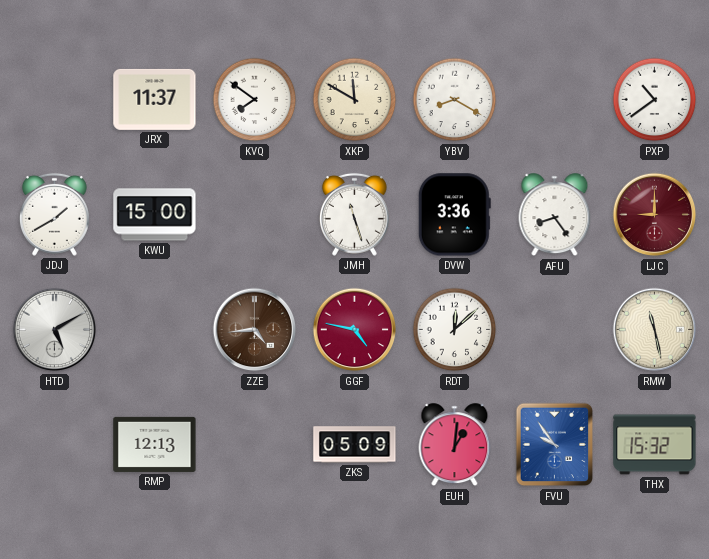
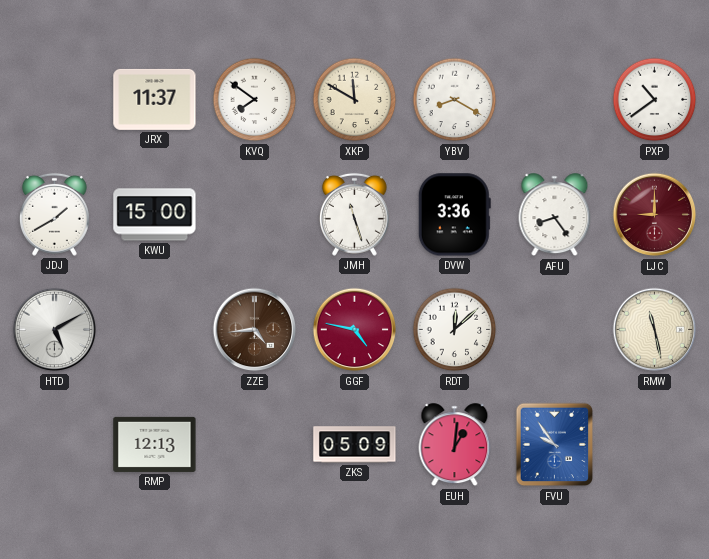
THX: 15:32 -> none
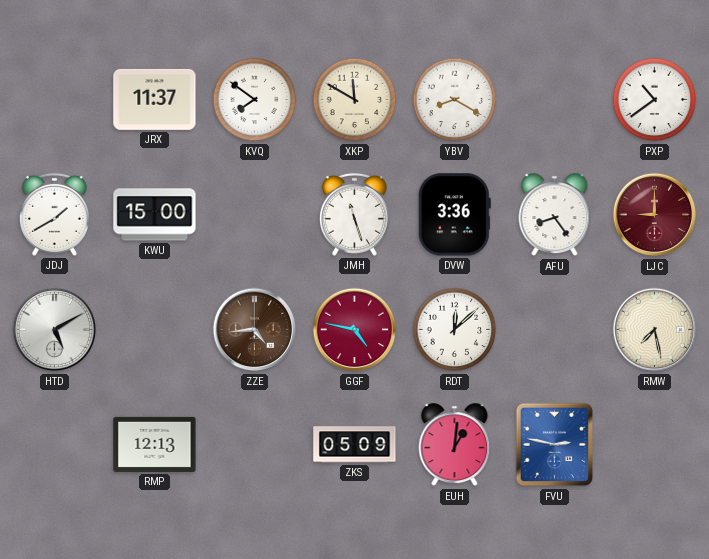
RMW: 11:28 -> 7:28
FVU: 9:54 -> 2:47
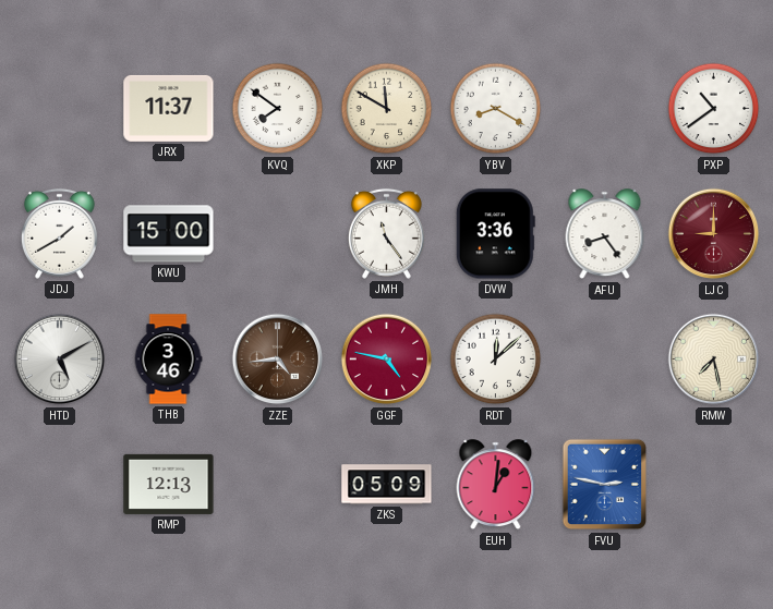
JMH: 11:27 -> 11:24
THB: none -> 3:46
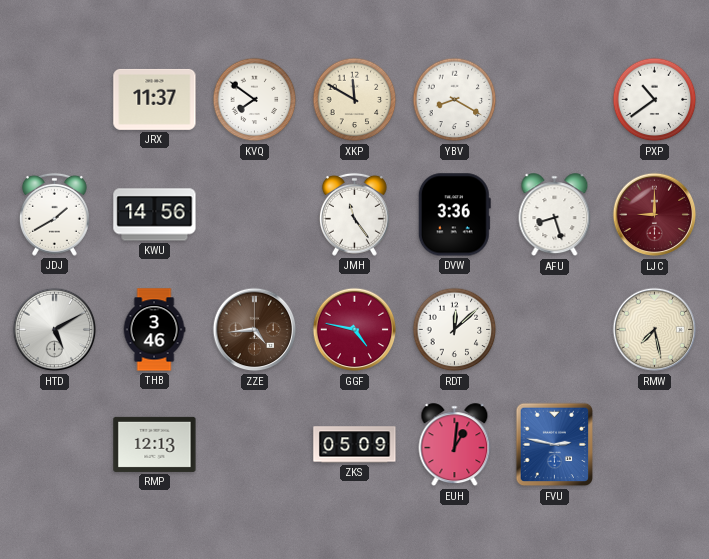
KWU: 15:00 -> 14:56
AFU: 8:24 -> 8:27
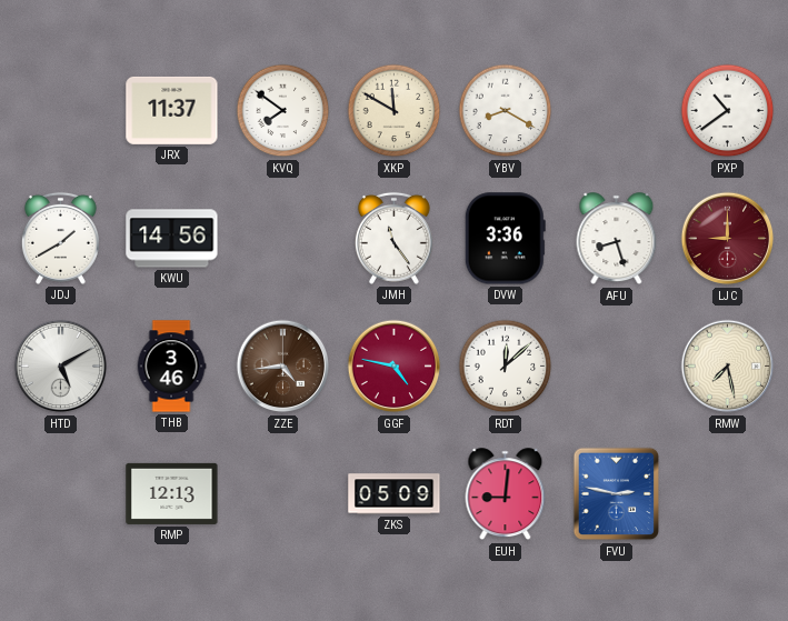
EUH: 1:01 -> 9:01
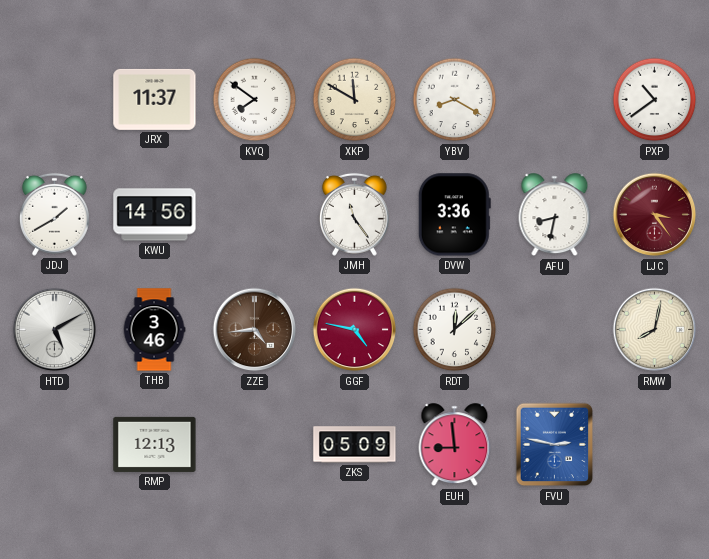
AFU: 8:27 -> 8:32
LJC: 9:00 -> 3:24
RMW: 7:28 -> 8:02
EUH: 9:01 -> 8:59
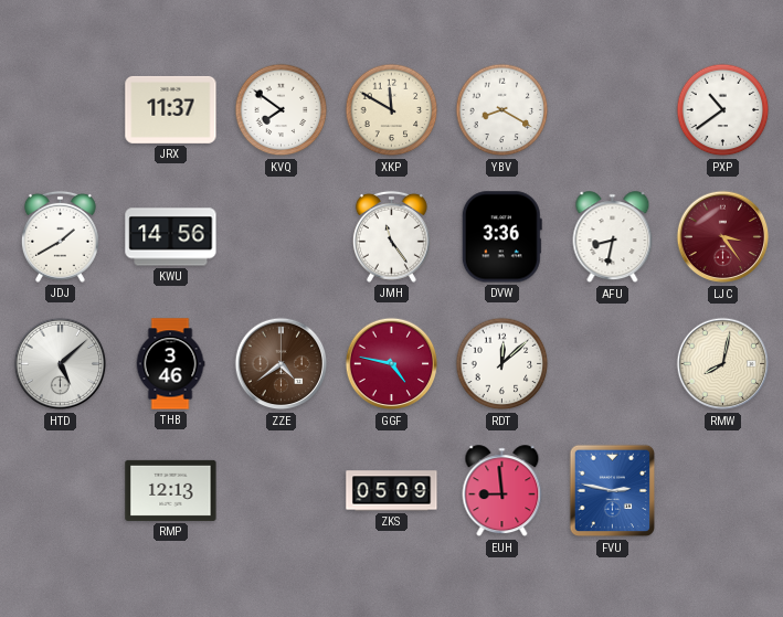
HTD: 5:10 -> 5:08
ZZE: 4:44 -> 4:39
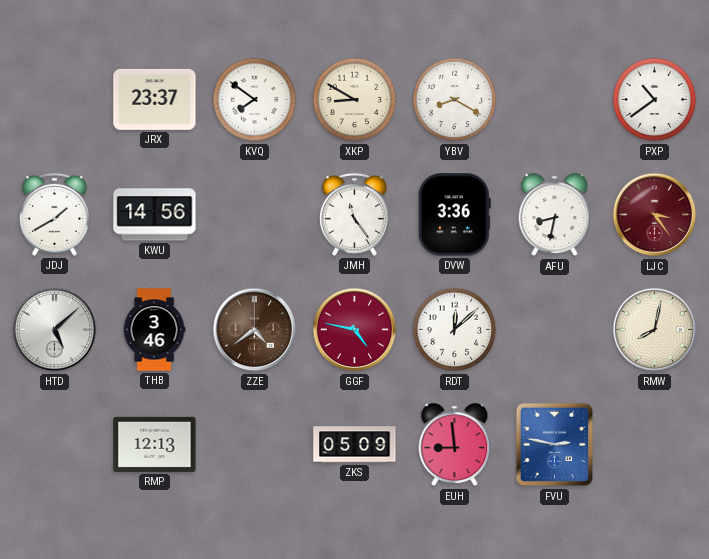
JRX: 11:37 -> 23:37
XKP: 11:50 -> 8:50
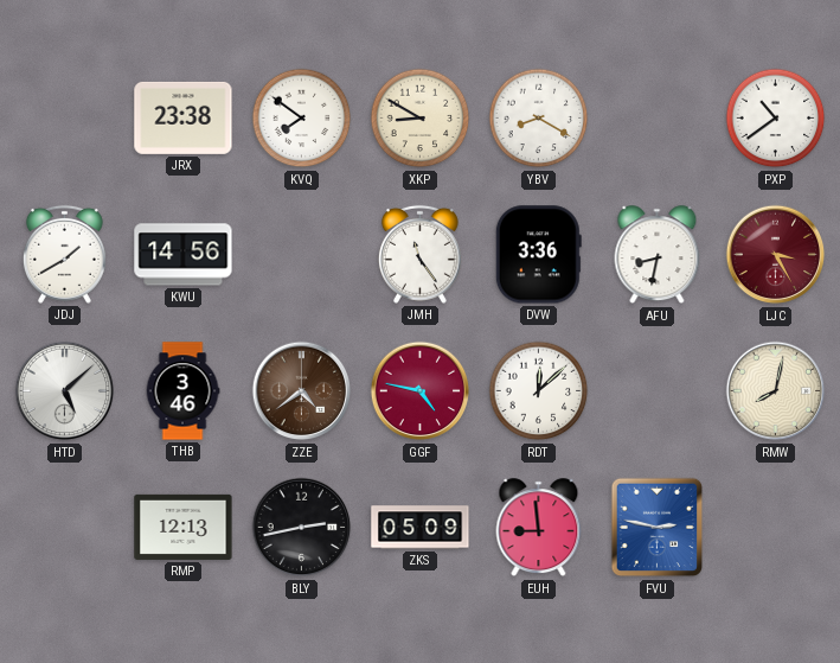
JRX: 23:37 -> 23:38
LJC: 3:24 -> 3:25
BLY: none -> 2:43
